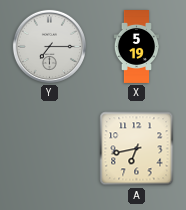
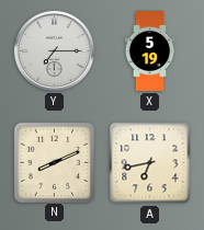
N: none -> 8:11
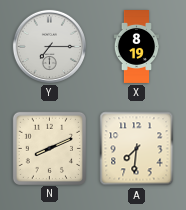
X: 5:19 -> 8:19
A: 6:43 -> 7:31
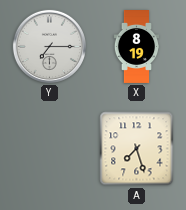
N: 8:11 -> none
A: 7:31 -> 7:27
